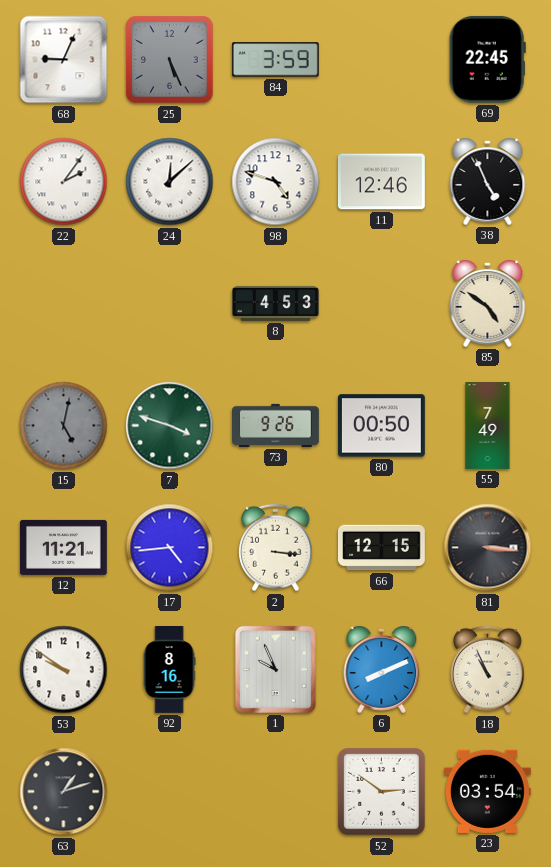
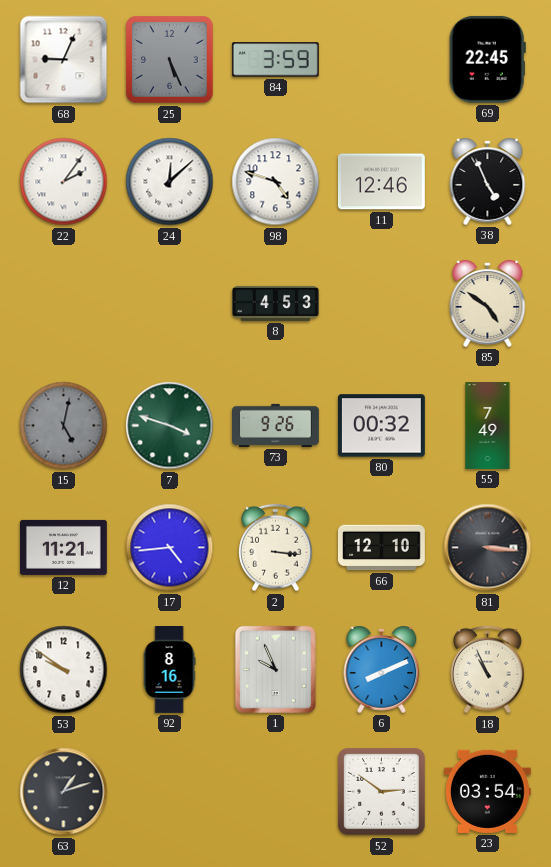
80: 00:50 -> 00:32
66: 12:15 -> 12:10
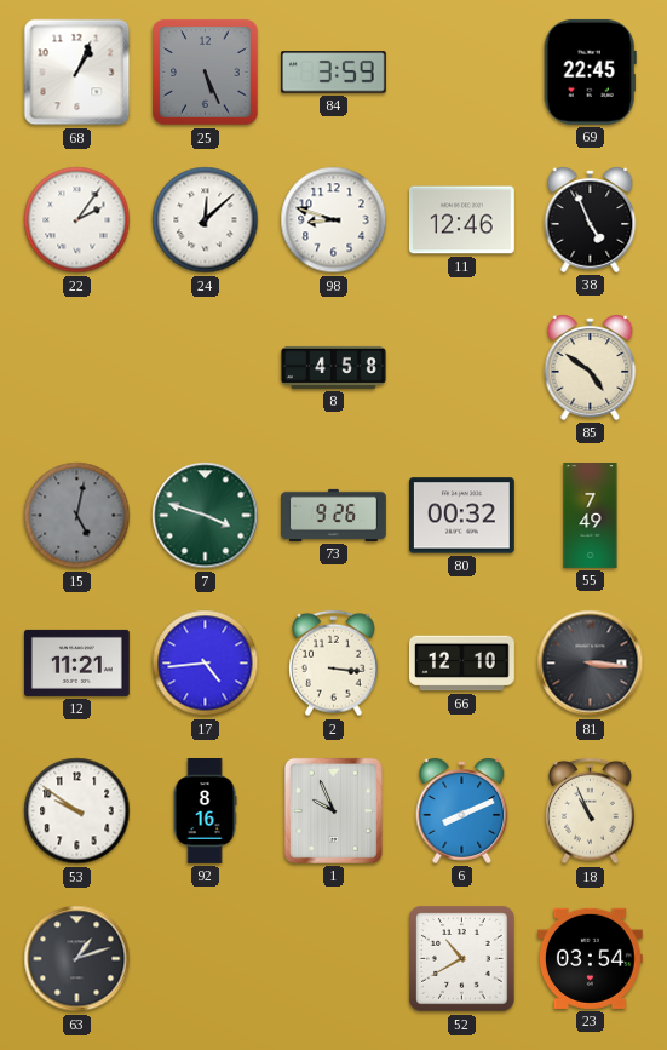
68: 9:04 -> 1:04
98: 4:48 -> 8:48
8: 4:53 -> 4:58
52: 2:51 -> 10:40
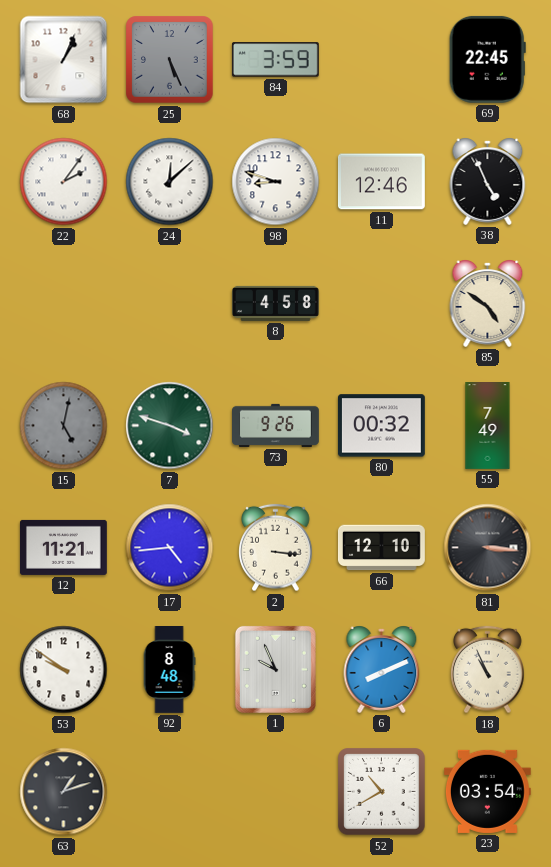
92: 8:16 -> 8:48
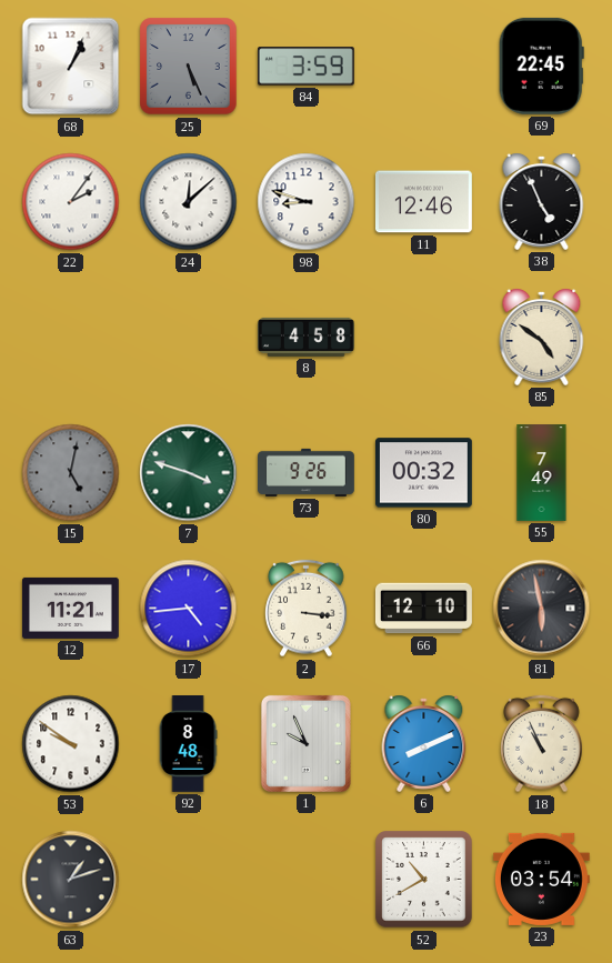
81: 3:16 -> 5:58
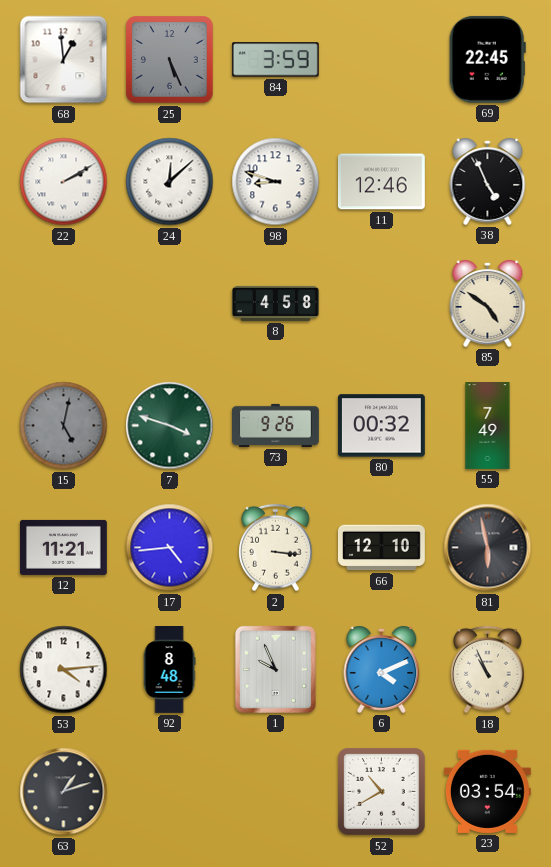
68: 1:04 -> 12:59
22: 2:06 -> 2:10
53: 9:51 -> 4:14
6: 8:11 -> 4:11
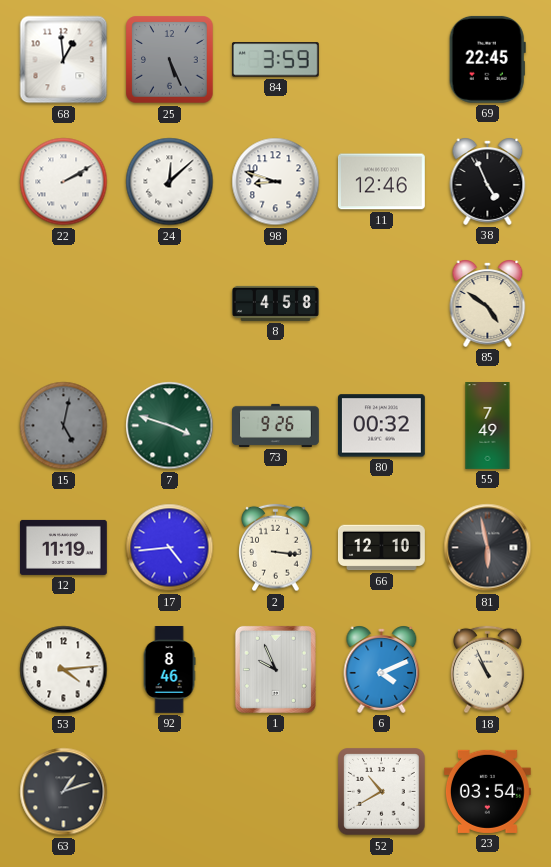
12: 11:21 -> 11:19
92: 8:48 -> 8:46
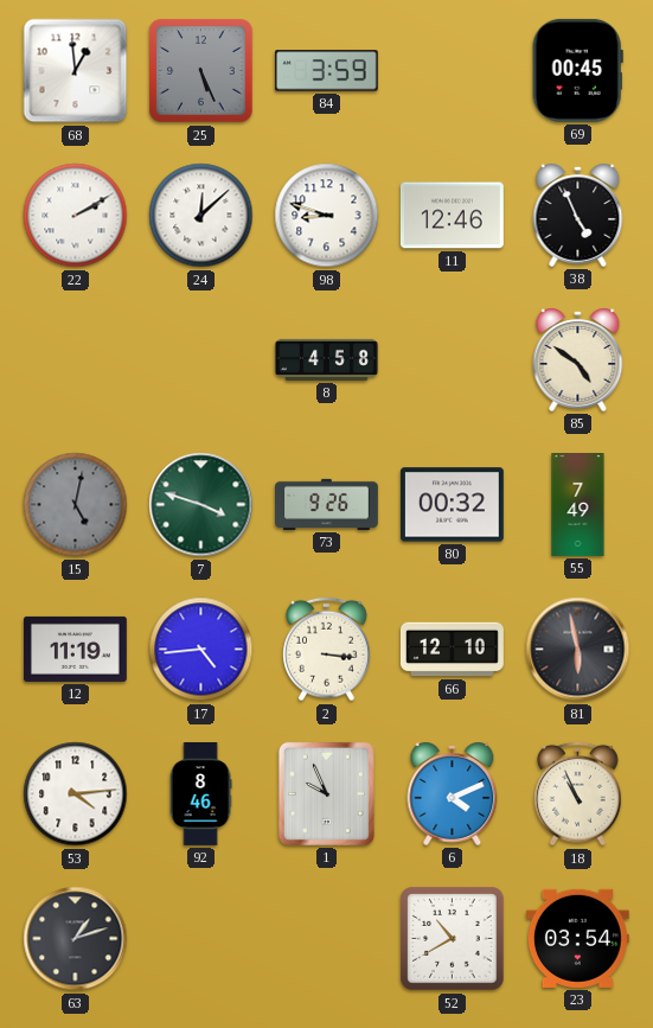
69: 22:45 -> 00:45
